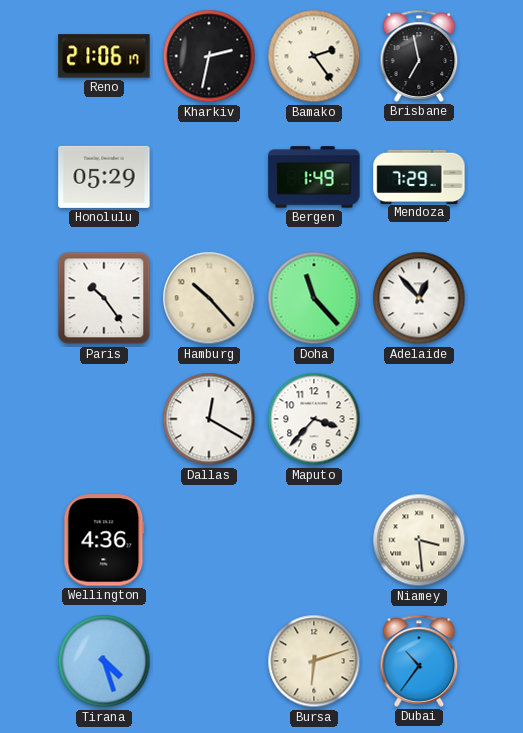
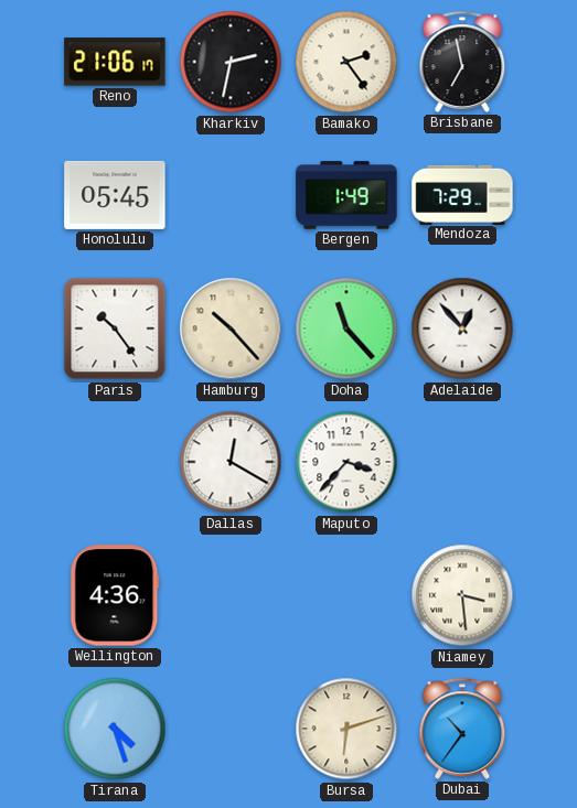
Honolulu: 05:29 -> 05:45
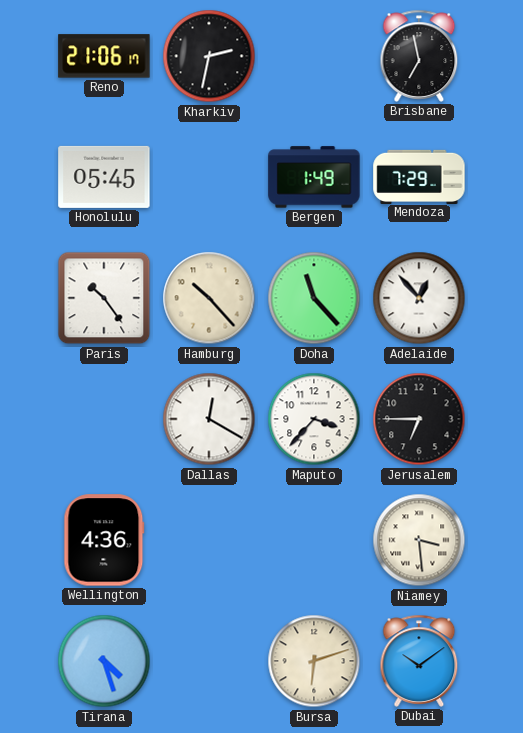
Bamako: 2:24 -> none
Jerusalem: none -> 6:45
Dubai: 10:36 -> 10:09
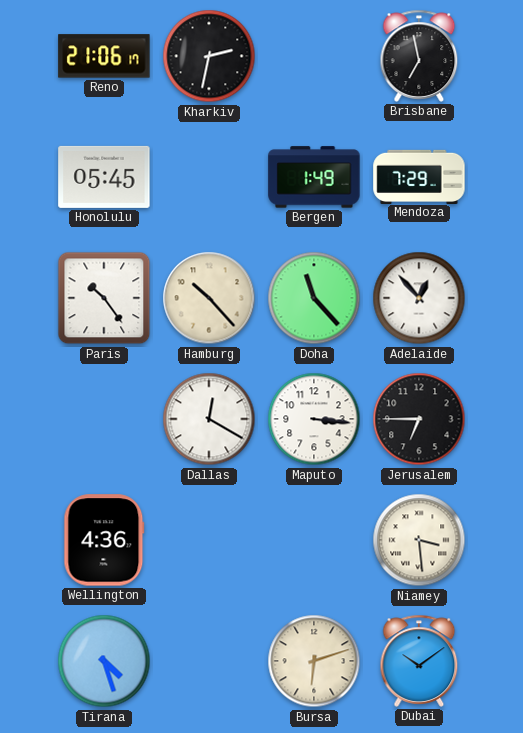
Maputo: 3:37 -> 3:16
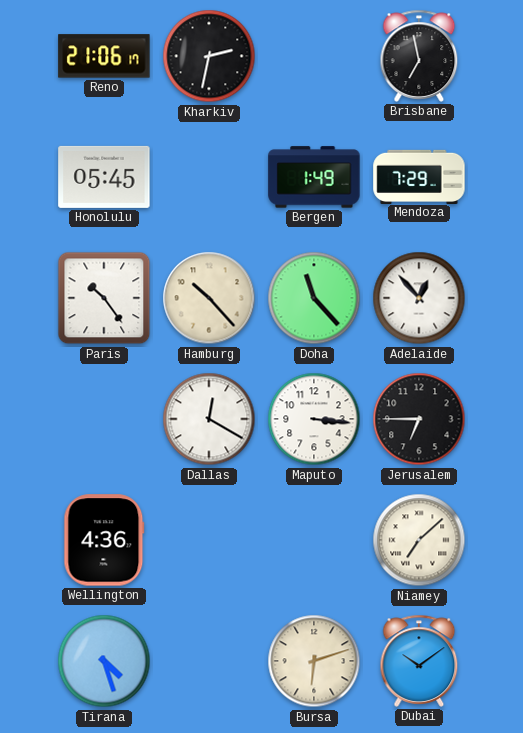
Niamey: 3:29 -> 7:08
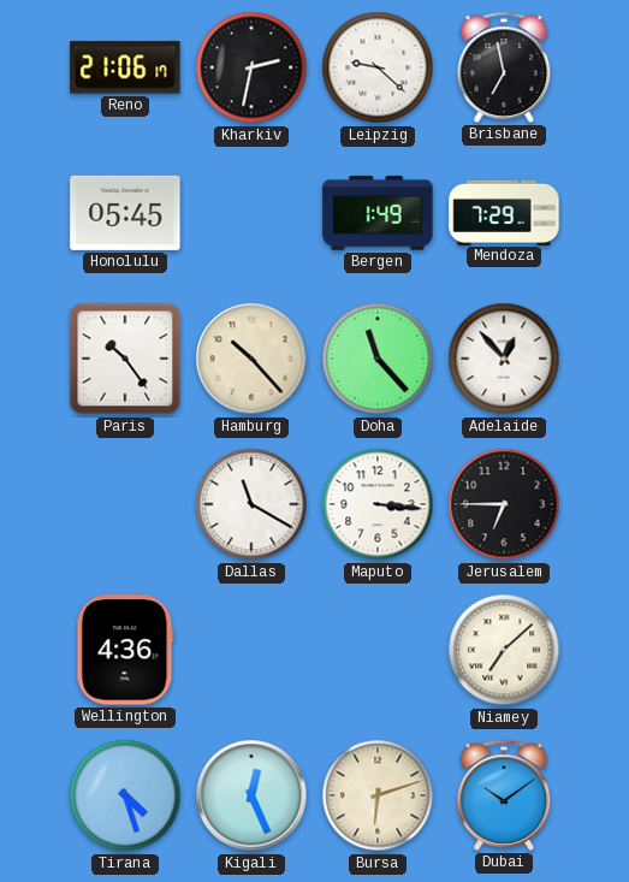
Leipzig: none -> 9:22
Dallas: 12:20 -> 11:20
Kigali: none -> 12:26
